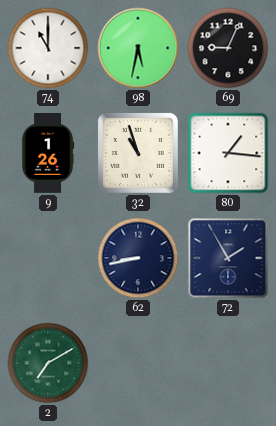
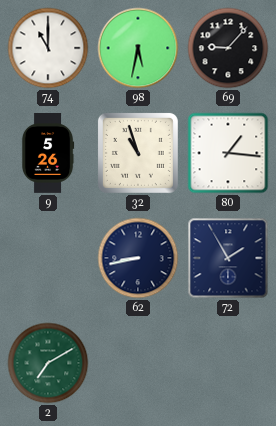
69: 9:04 -> 9:07
9: 1:26 -> 5:26
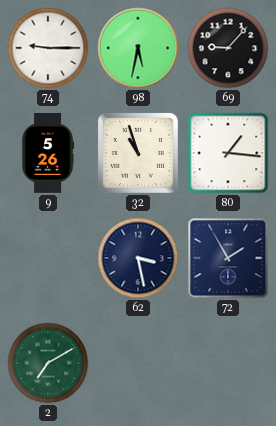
74: 11:00 -> 9:15
62: 8:43 -> 3:28
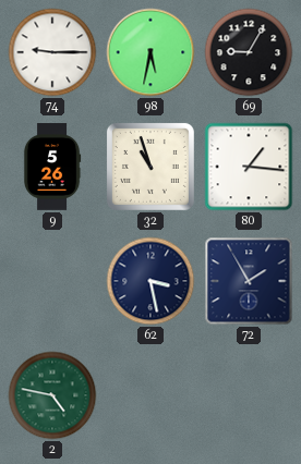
69: 9:07 -> 9:05
2: 7:10 -> 4:47
